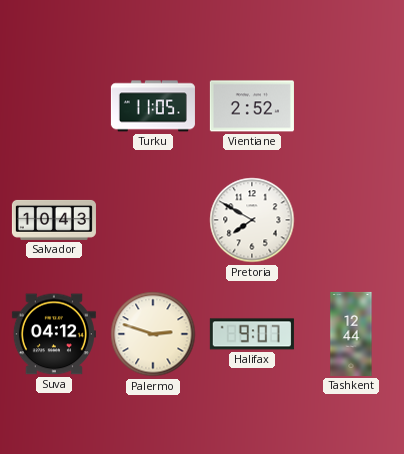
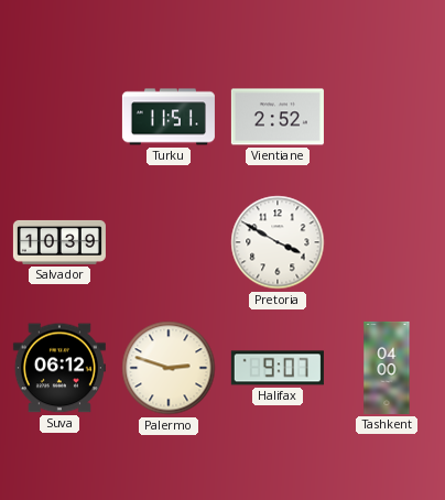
Turku: 11:05 -> 11:51
Salvador: 10:43 -> 10:39
Pretoria: 7:50 -> 3:50
Suva: 04:12 -> 06:12
Tashkent: 12:44 -> 04:00
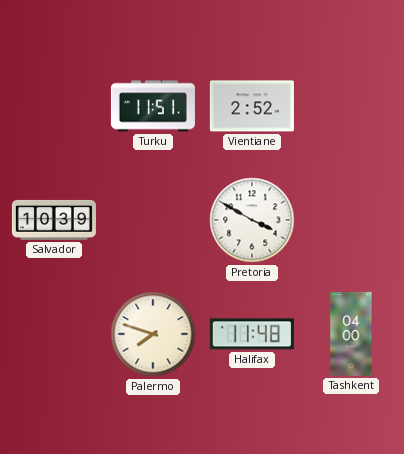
Suva: 06:12 -> none
Palermo: 2:48 -> 7:48
Halifax: 9:07 -> 11:48
